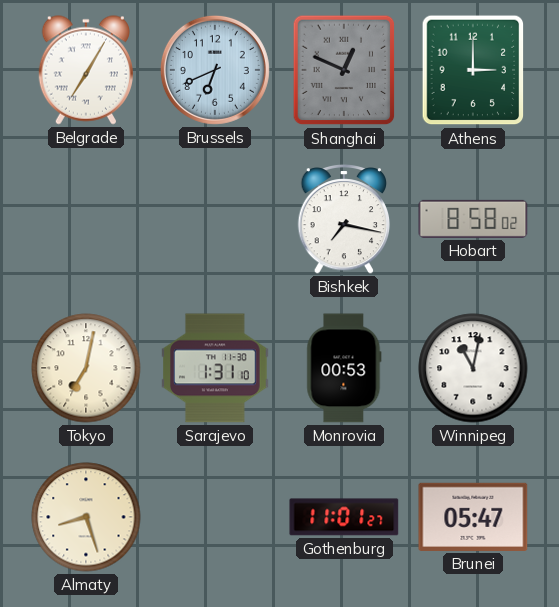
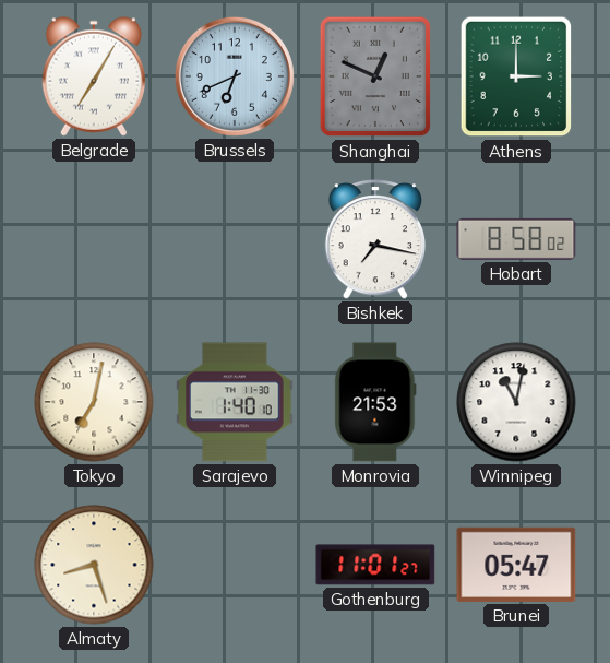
Sarajevo: 1:31 -> 1:40
Monrovia: 00:53 -> 21:53
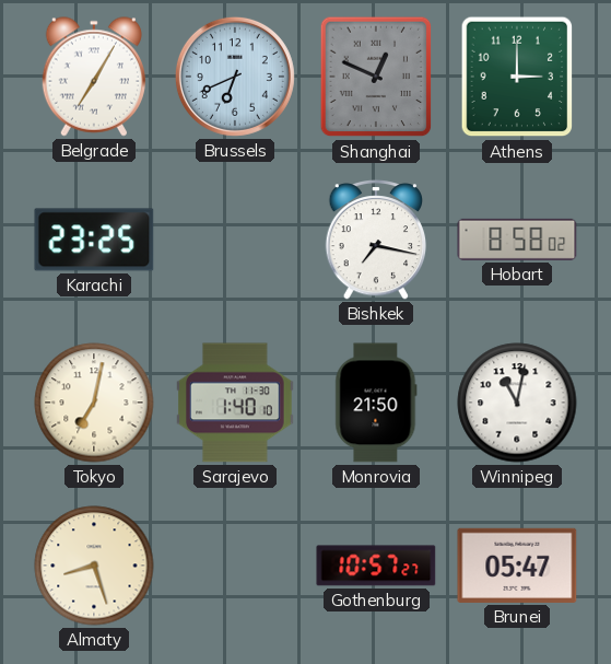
Karachi: none -> 23:25
Monrovia: 21:53 -> 21:50
Gothenburg: 11:01 -> 10:57
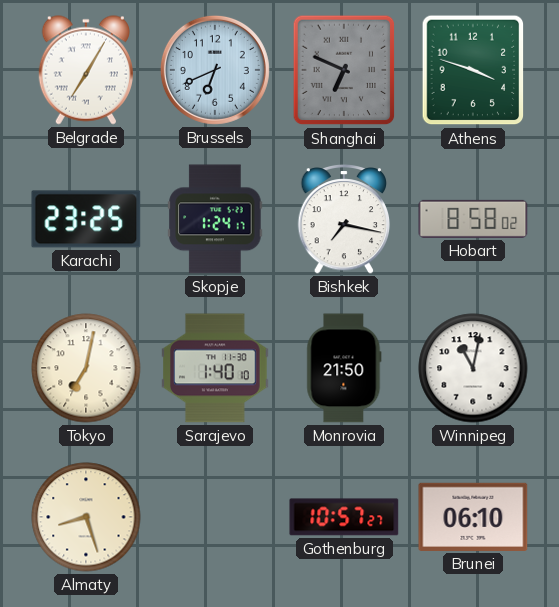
Shanghai: 12:49 -> 6:49
Athens: 3:00 -> 3:48
Skopje: none -> 1:24
Brunei: 05:47 -> 06:10
